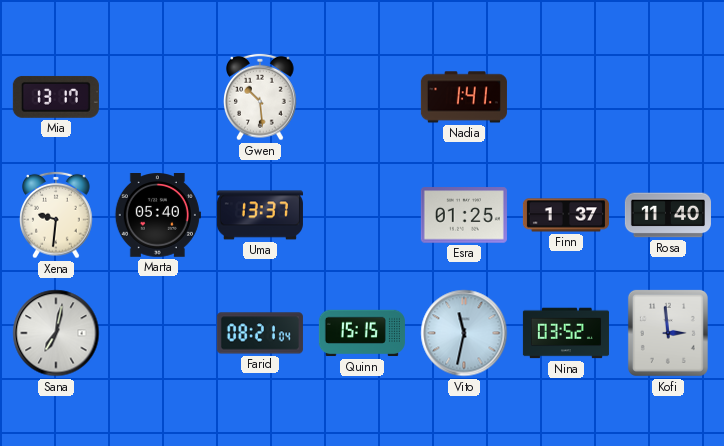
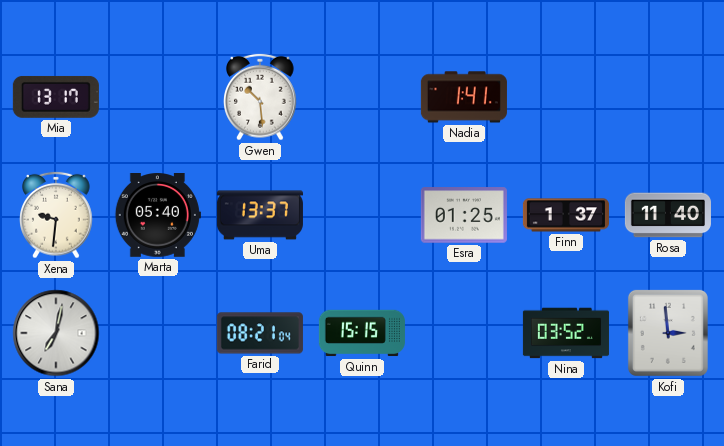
Vito: 11:32 -> none
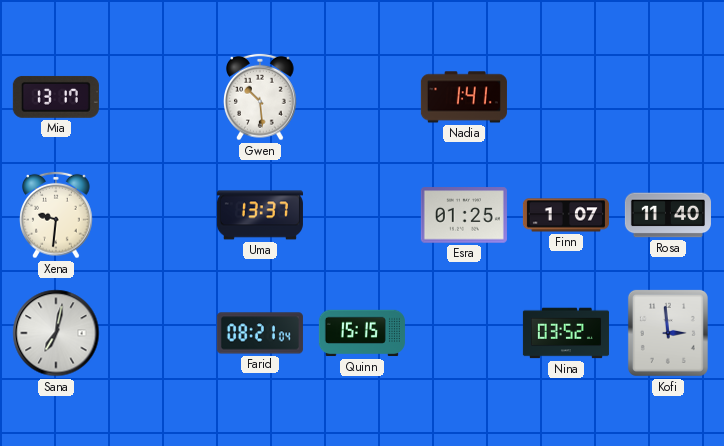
Marta: 05:40 -> none
Finn: 1:37 -> 1:07
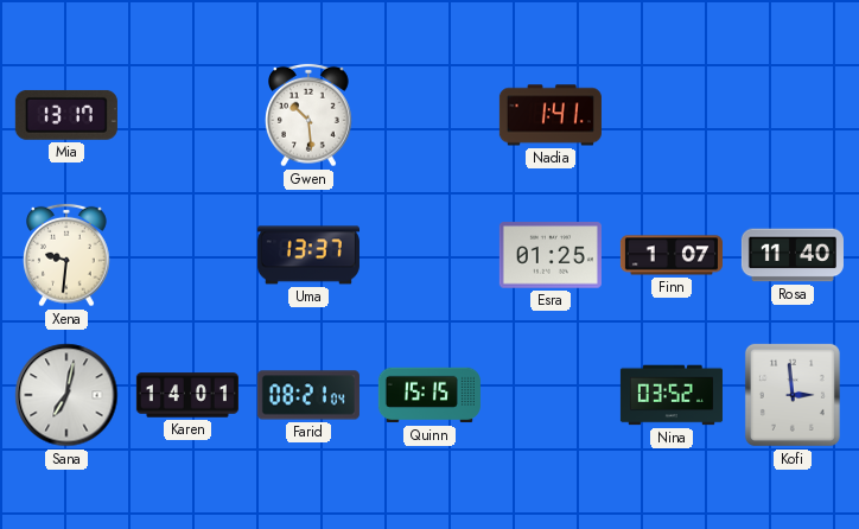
Karen: none -> 14:01
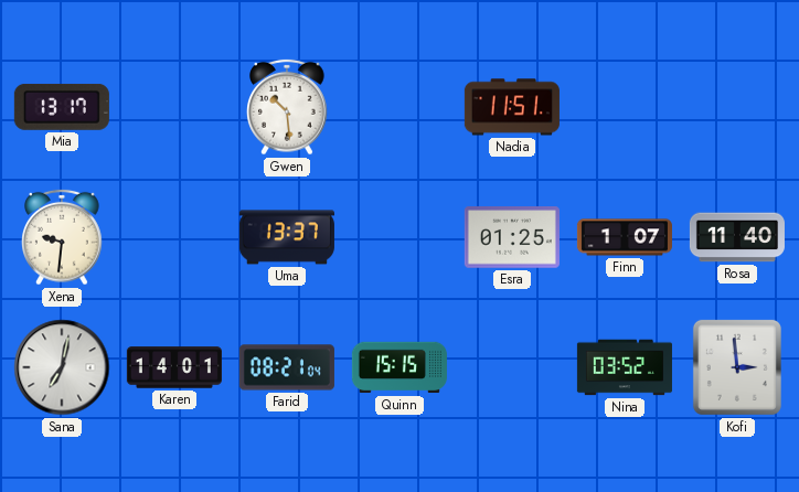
Nadia: 1:41 -> 11:51
